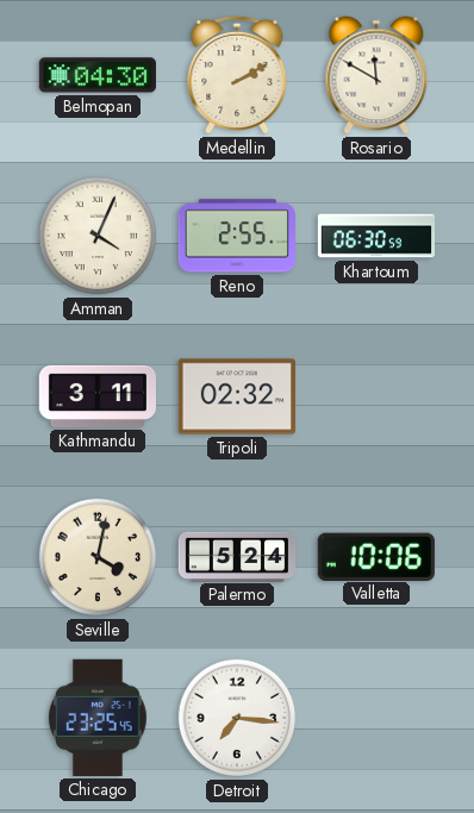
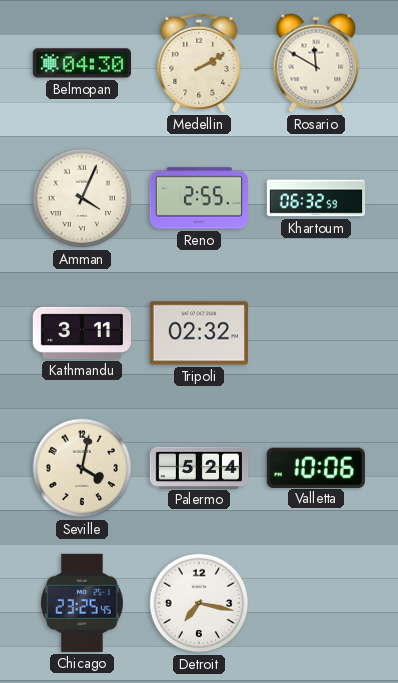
Khartoum: 06:30 -> 06:32
Detroit: 7:16 -> 7:17
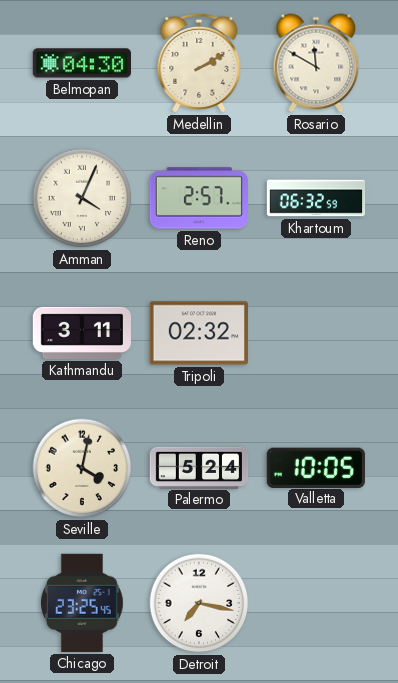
Reno: 2:55 -> 2:57
Valletta: 10:06 -> 10:05
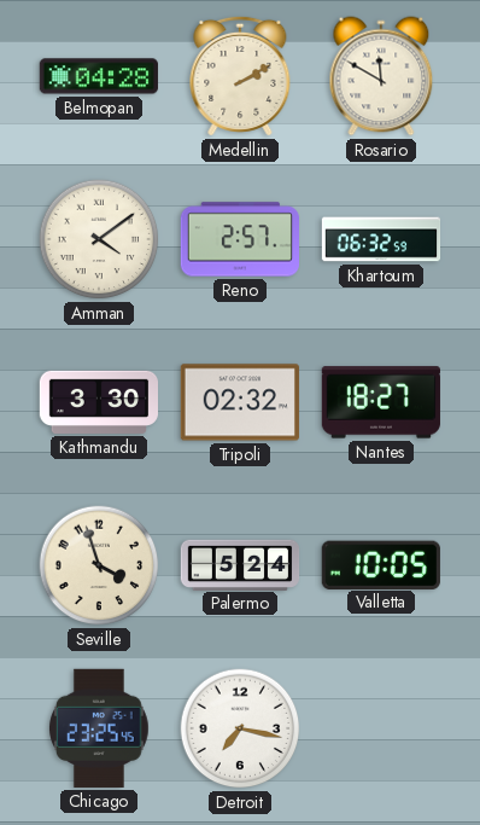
Belmopan: 04:30 -> 04:28
Amman: 4:04 -> 4:09
Kathmandu: 3:11 -> 3:30
Nantes: none -> 18:27
Seville: 4:02 -> 3:57
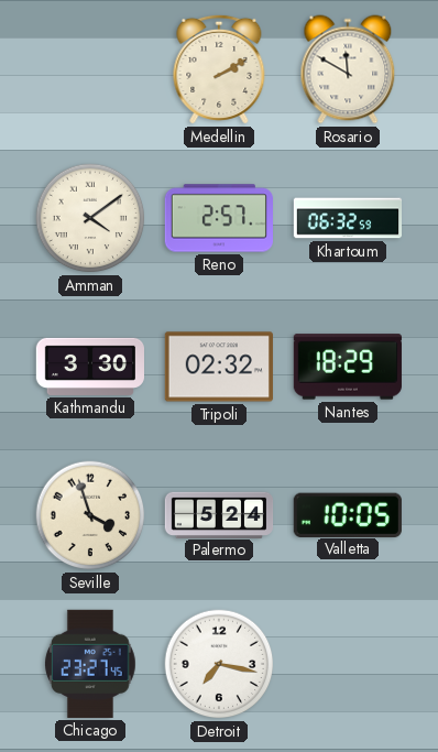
Belmopan: 04:28 -> none
Nantes: 18:27 -> 18:29
Chicago: 23:25 -> 23:27
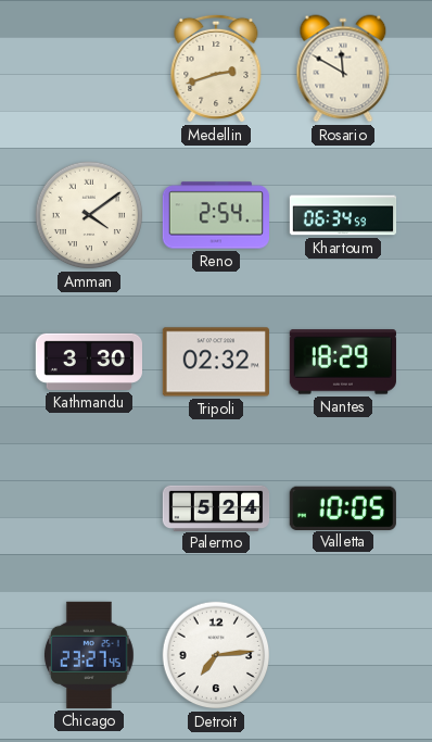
Medellin: 2:10 -> 2:42
Reno: 2:57 -> 2:54
Khartoum: 06:32 -> 06:34
Seville: 3:57 -> none
Detroit: 7:17 -> 7:14
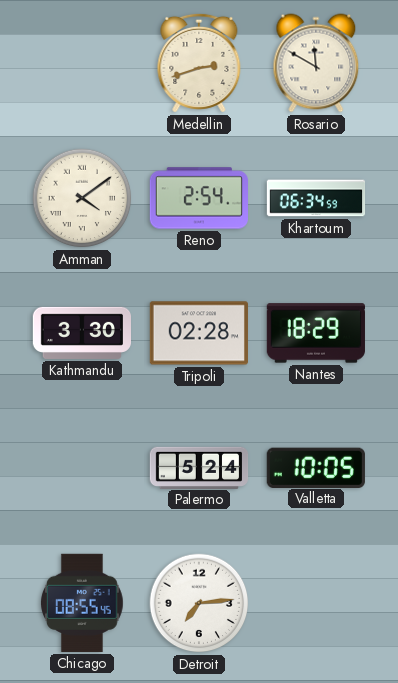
Tripoli: 02:32 -> 02:28
Chicago: 23:27 -> 08:55
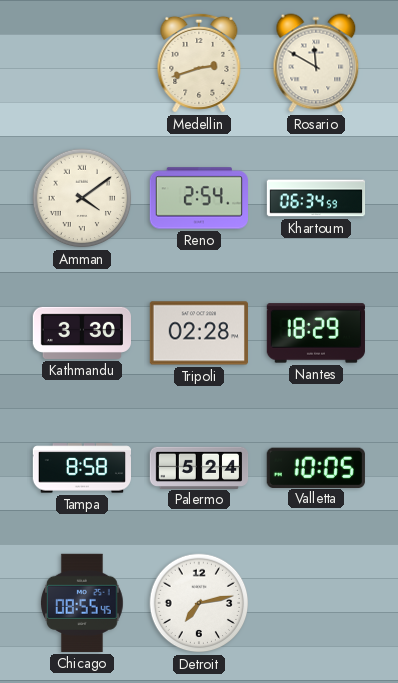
Tampa: none -> 8:58
Detroit: 7:14 -> 7:13
